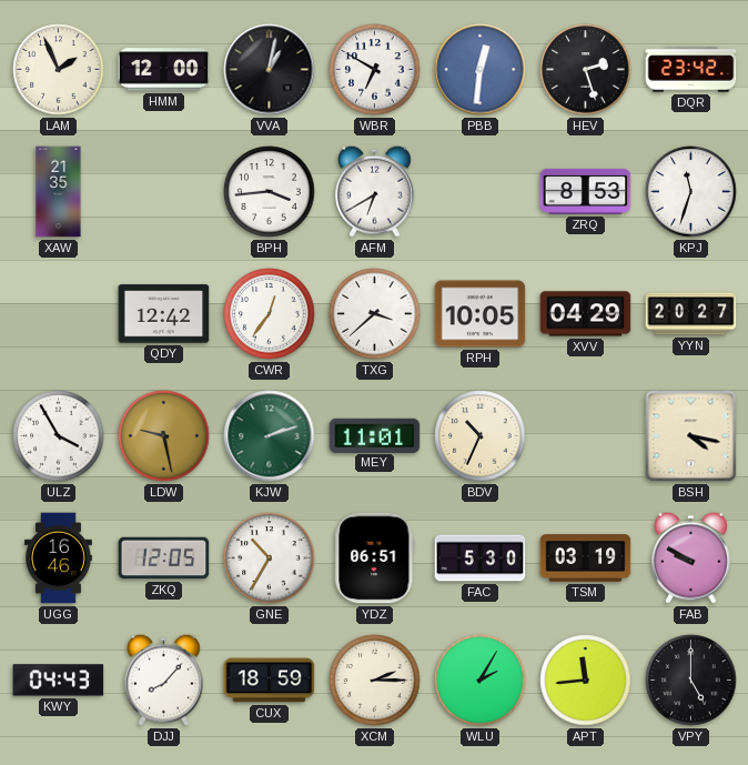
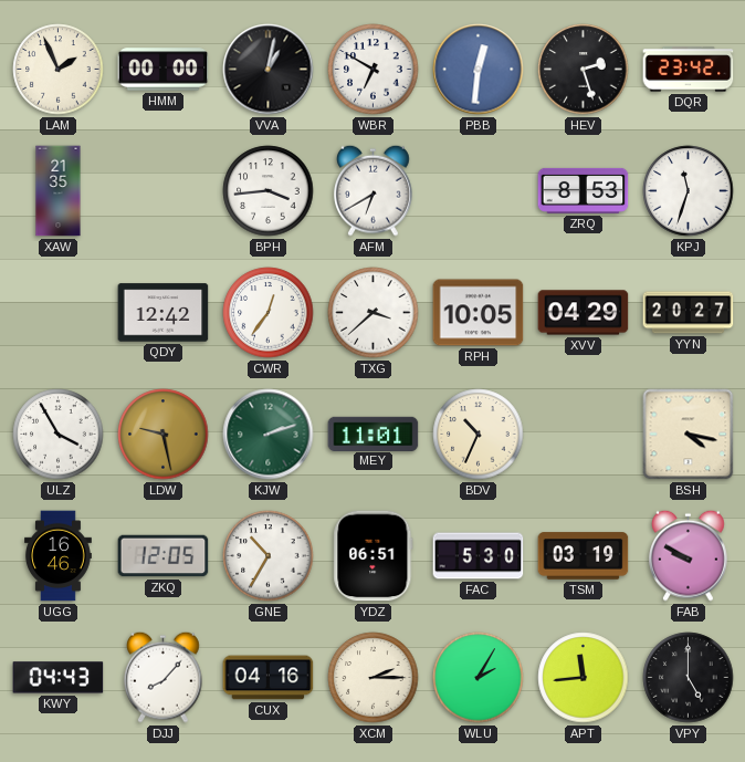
HMM: 12:00 -> 00:00
CUX: 18:59 -> 04:16
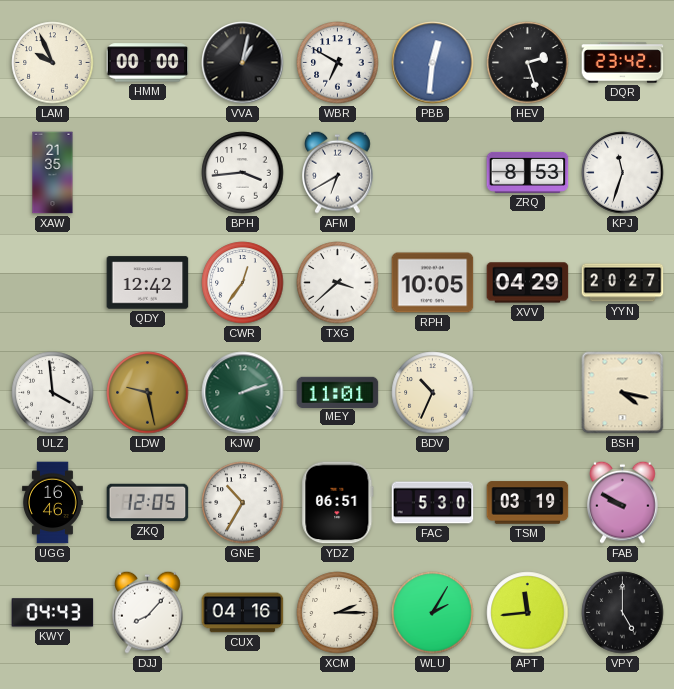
LAM: 1:56 -> 9:56
ULZ: 3:55 -> 3:59
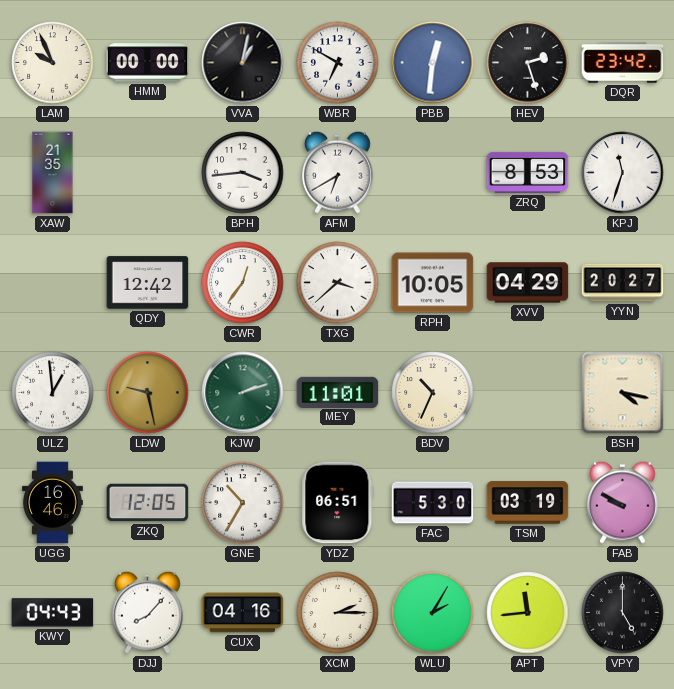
ULZ: 3:59 -> 12:59
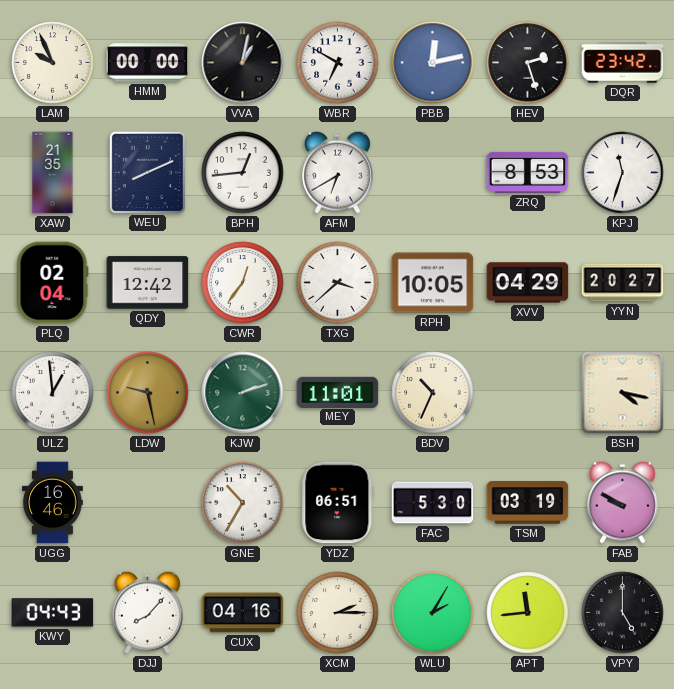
PBB: 12:31 -> 12:13
WEU: none -> 8:11
BPH: 3:44 -> 12:44
PLQ: none -> 02:04
ZKQ: 12:05 -> none
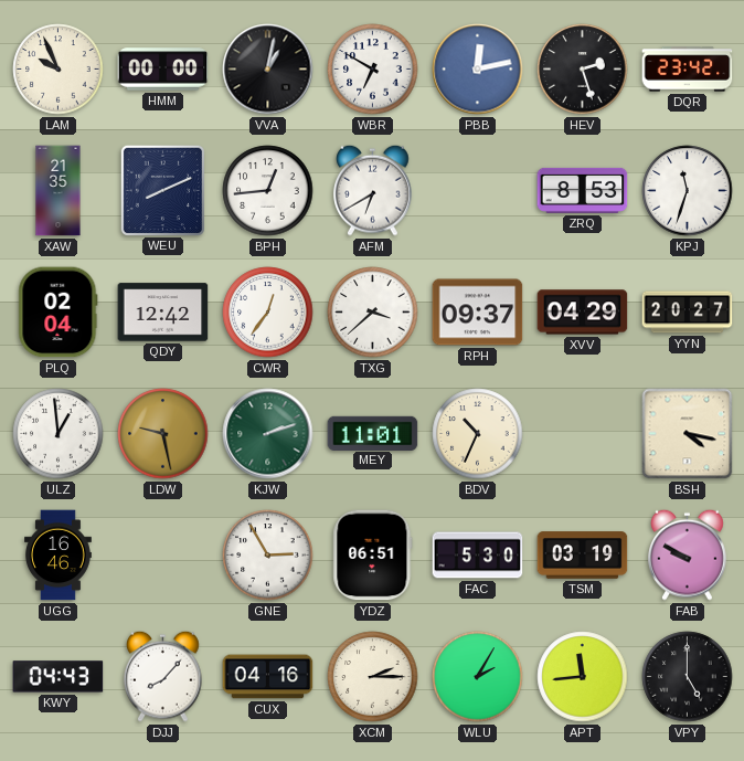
RPH: 10:05 -> 09:37
GNE: 10:35 -> 2:55
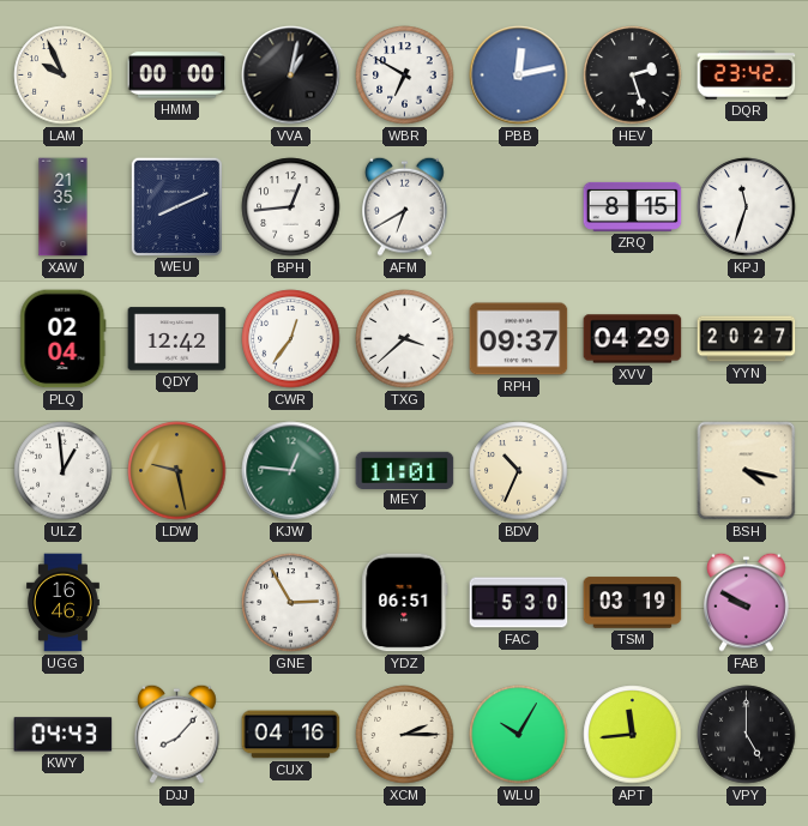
ZRQ: 8:53 -> 8:15
KJW: 2:12 -> 12:46
WLU: 2:05 -> 10:05
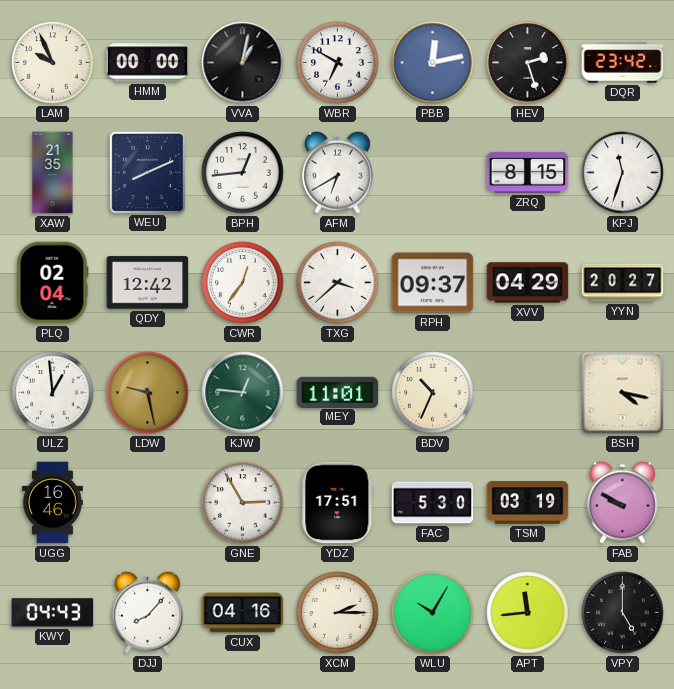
YDZ: 06:51 -> 17:51
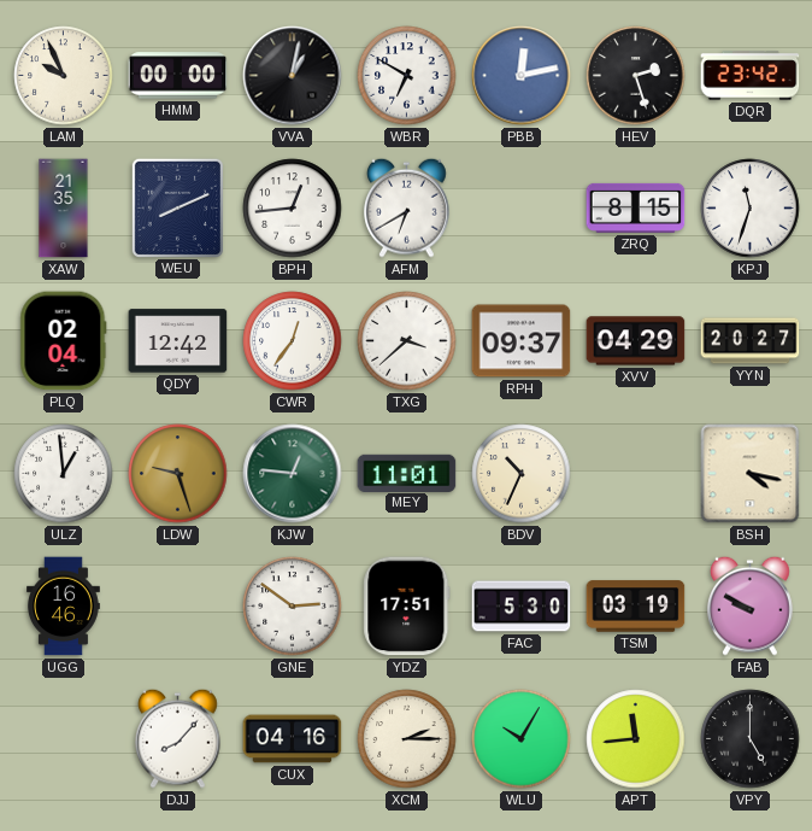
LDW: 9:28 -> 9:27
GNE: 2:55 -> 2:51
KWY: 04:43 -> none
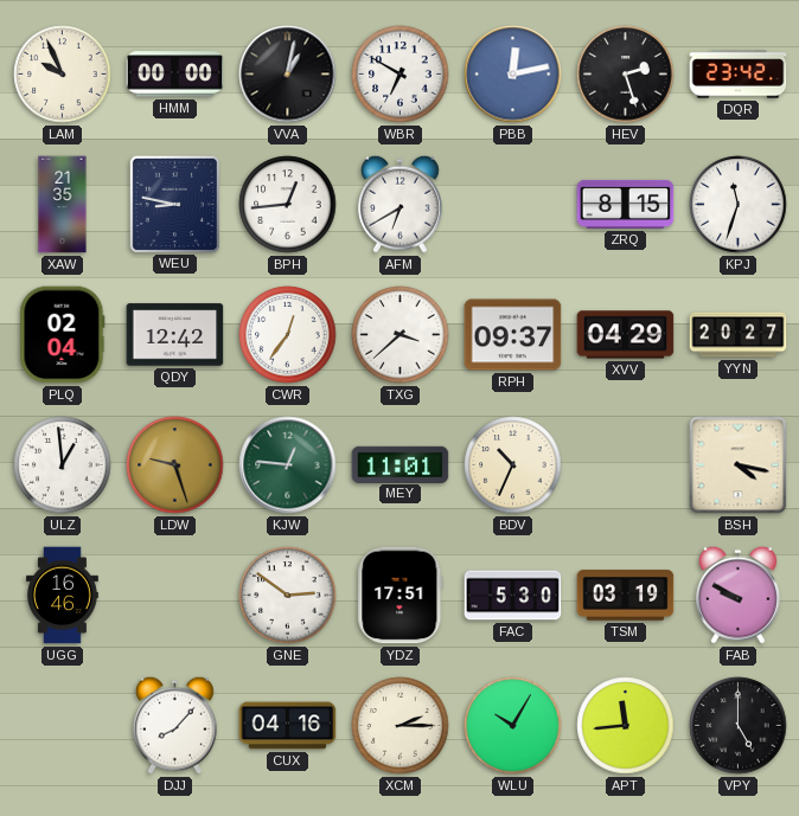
WEU: 8:11 -> 8:47
